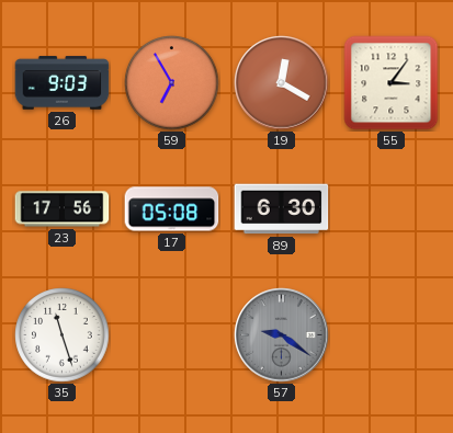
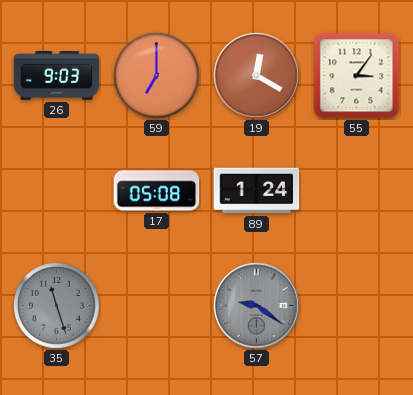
59: 6:55 -> 7:00
23: 17:56 -> none
89: 6:30 -> 1:24
35 dial: white -> grey
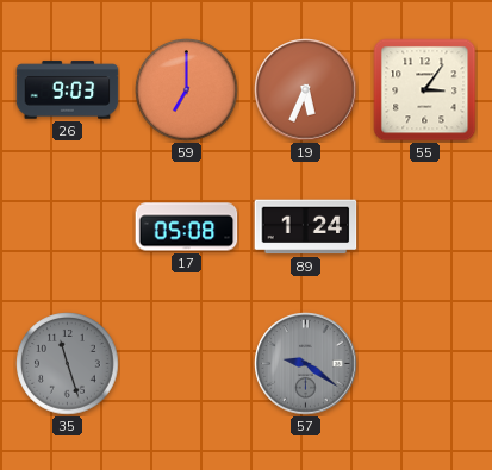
19: 12:20 -> 5:34
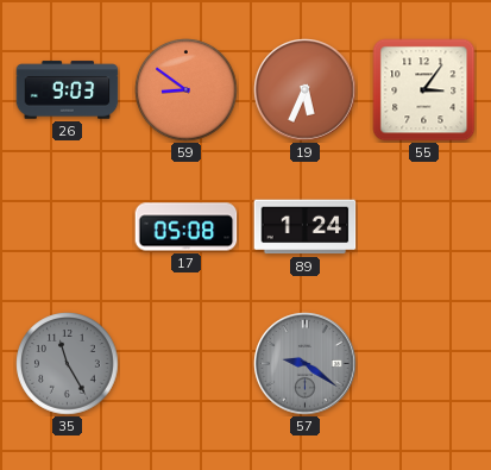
59: 7:00 -> 8:51
35: 11:27 -> 11:25
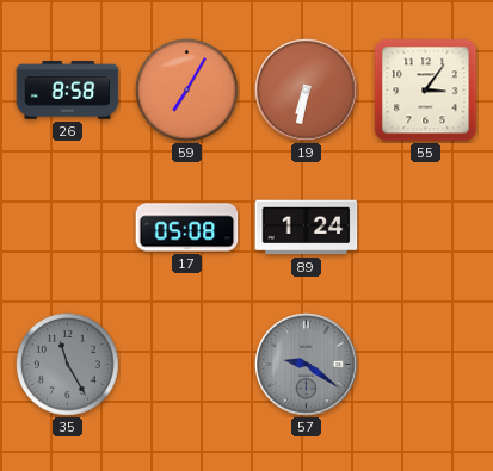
26: 9:03 -> 8:58
59: 8:51 -> 7:05
19: 5:34 -> 6:32
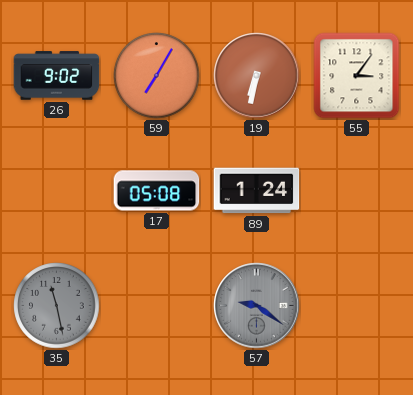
26: 8:58 -> 9:02
35: 11:25 -> 11:28
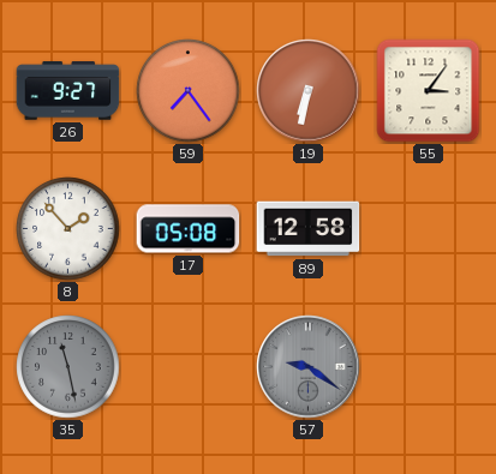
26: 9:02 -> 9:27
59: 7:05 -> 7:24
8: none -> 1:53
89: 1:24 -> 12:58
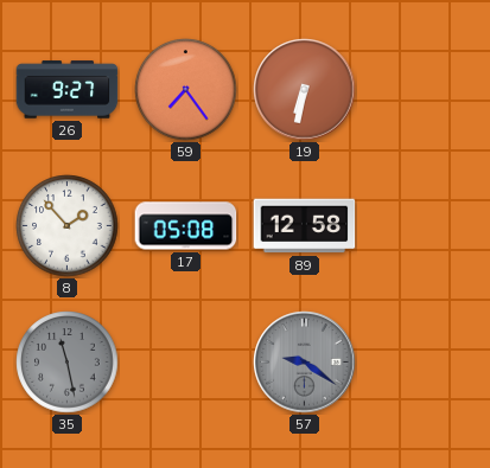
55: 3:06 -> none
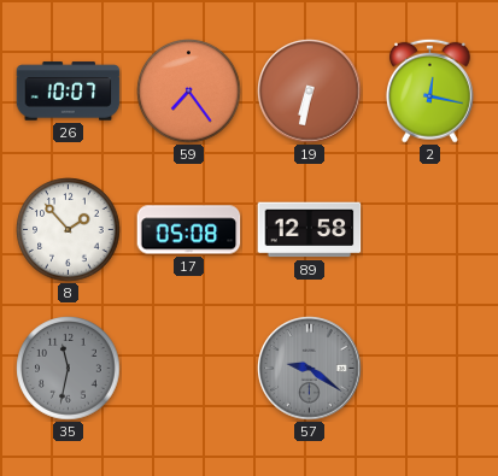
26: 9:27 -> 10:07
2: none -> 12:17
35: 11:28 -> 11:32
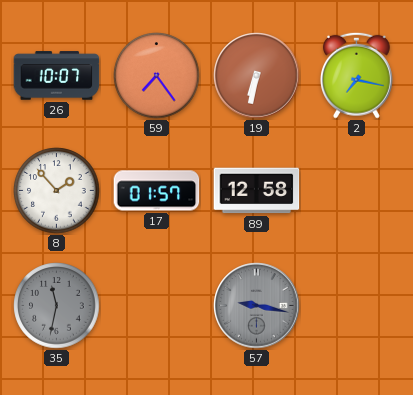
2: 12:17 -> 7:17
17: 05:08 -> 01:57
57: 9:21 -> 9:17
